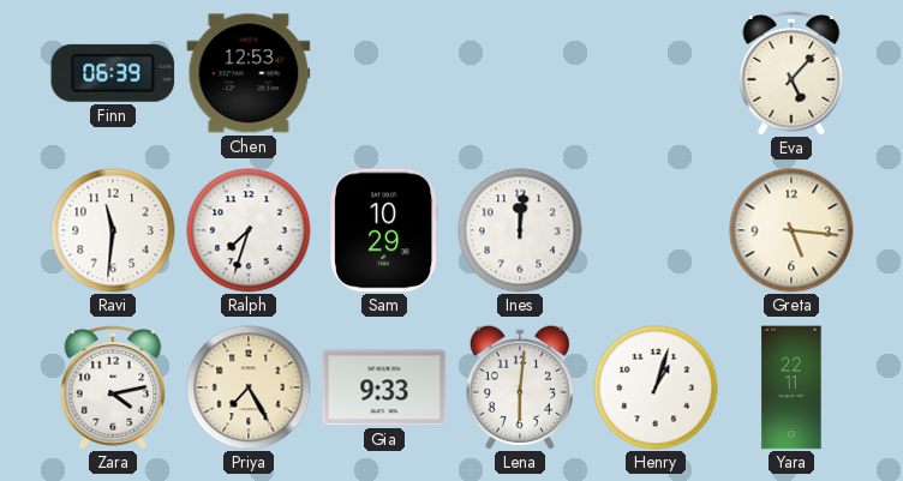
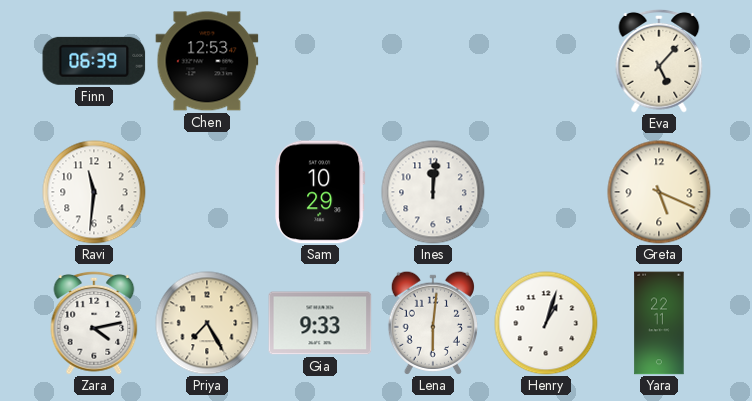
Ralph: 7:33 -> none
Greta: 5:16 -> 5:19
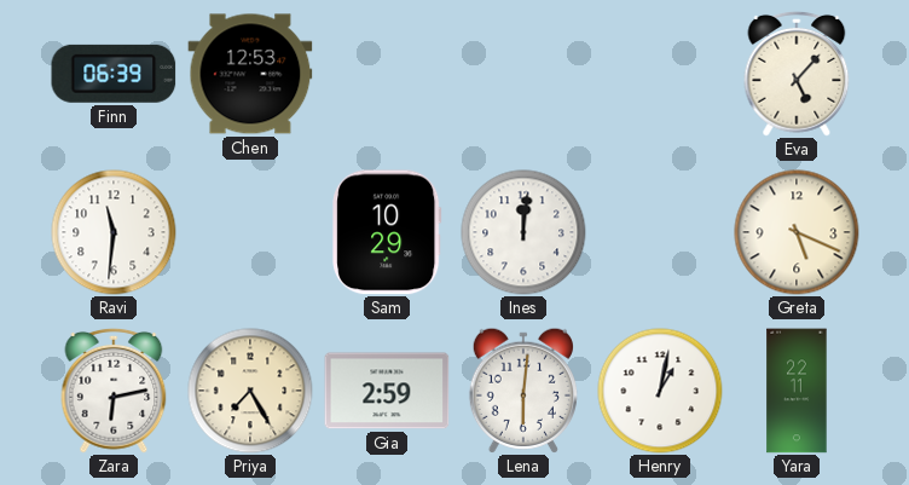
Zara: 4:13 -> 6:13
Gia: 9:33 -> 2:59
Henry: 1:03 -> 1:02
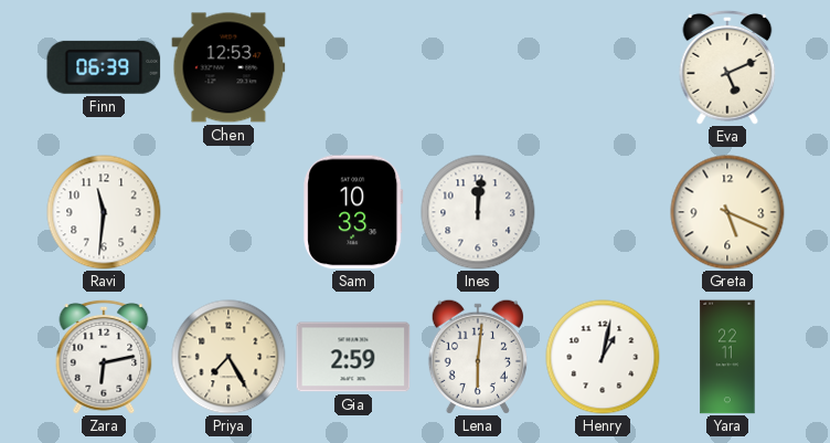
Eva: 5:07 -> 5:11
Sam: 10:29 -> 10:33
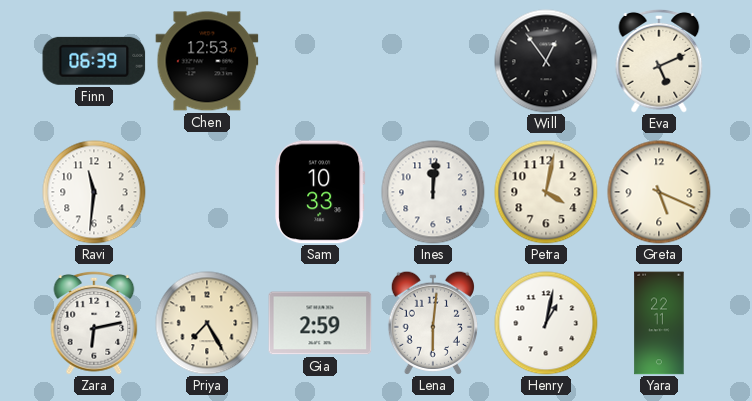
Will: none -> 12:54
Petra: none -> 4:02
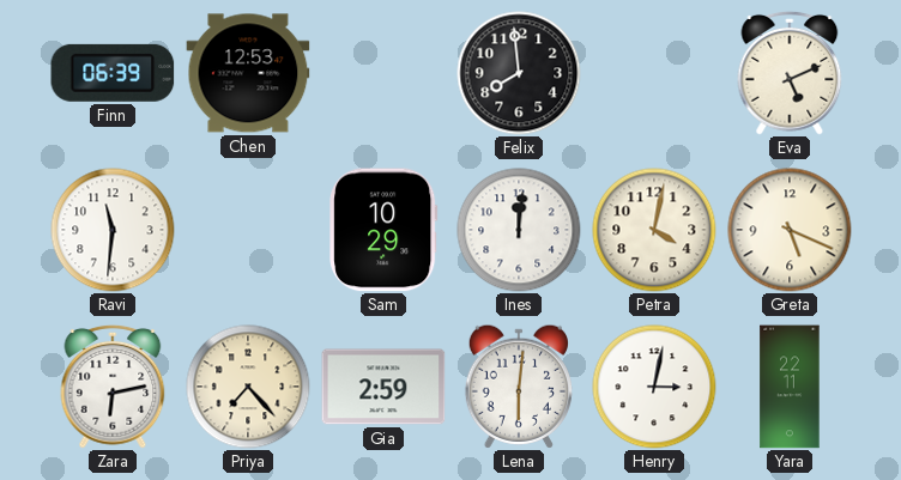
Felix: none -> 7:59
Will: 12:54 -> none
Sam: 10:33 -> 10:29
Priya: 7:25 -> 7:23
Henry: 1:02 -> 3:02
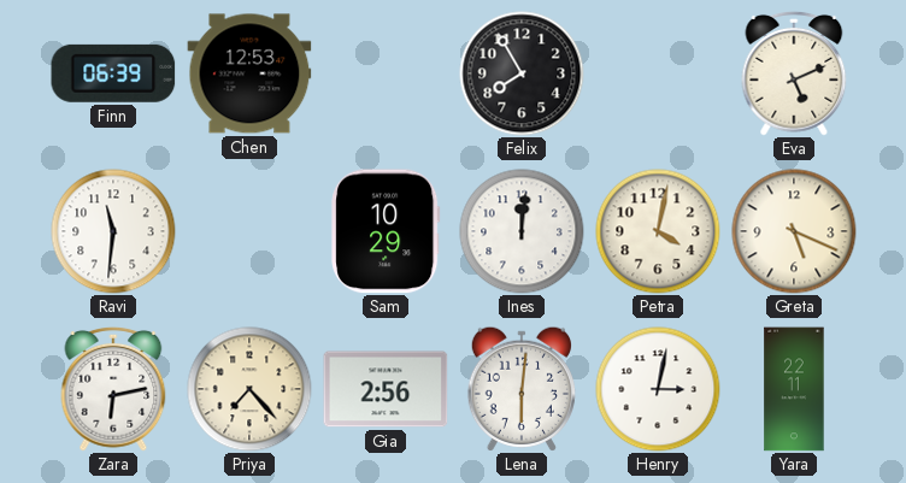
Felix: 7:59 -> 7:55
Gia: 2:59 -> 2:56
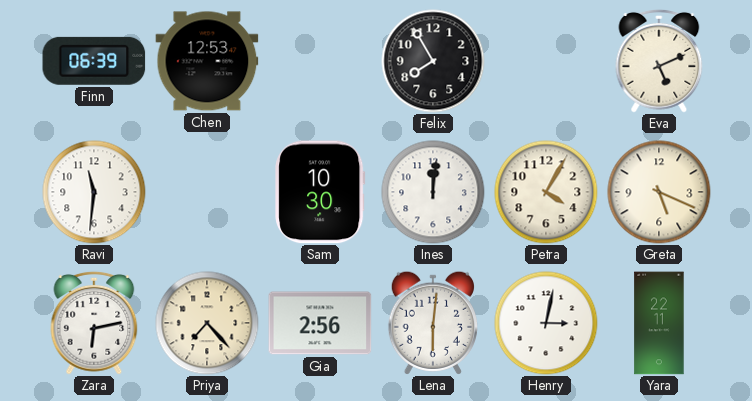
Sam: 10:29 -> 10:30
Petra: 4:02 -> 4:05
